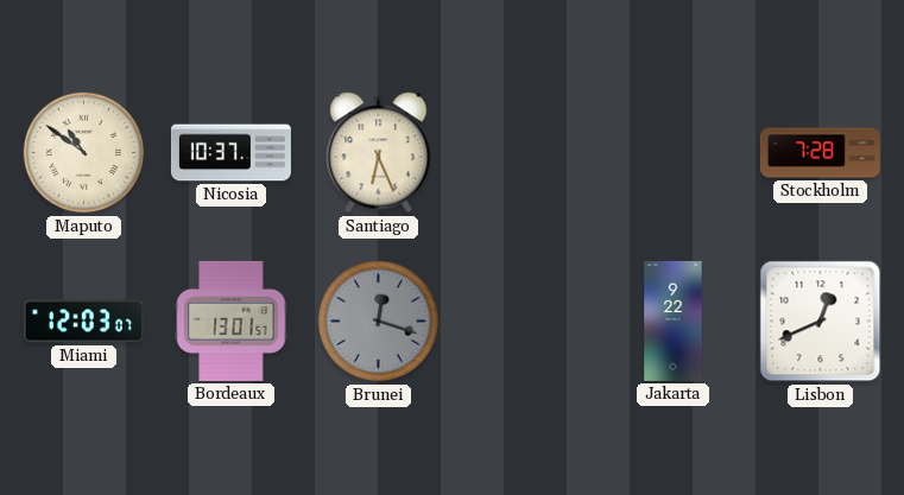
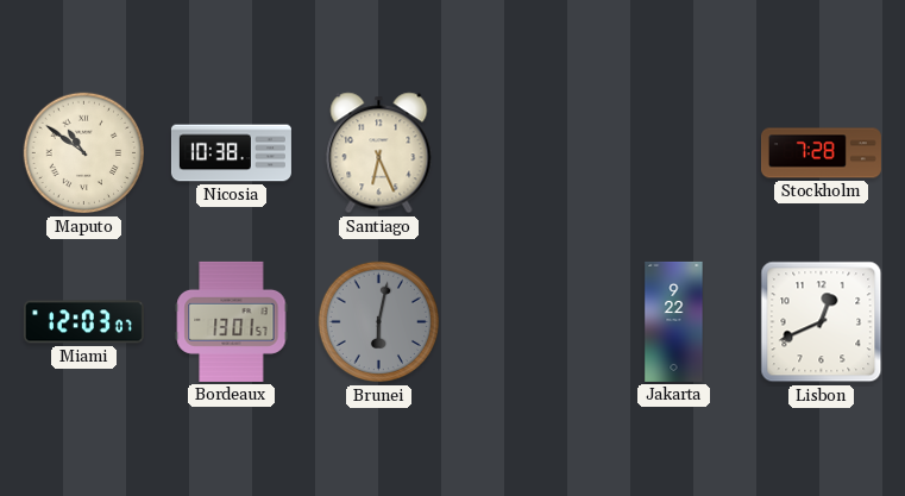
Nicosia: 10:37 -> 10:38
Brunei: 12:18 -> 6:02
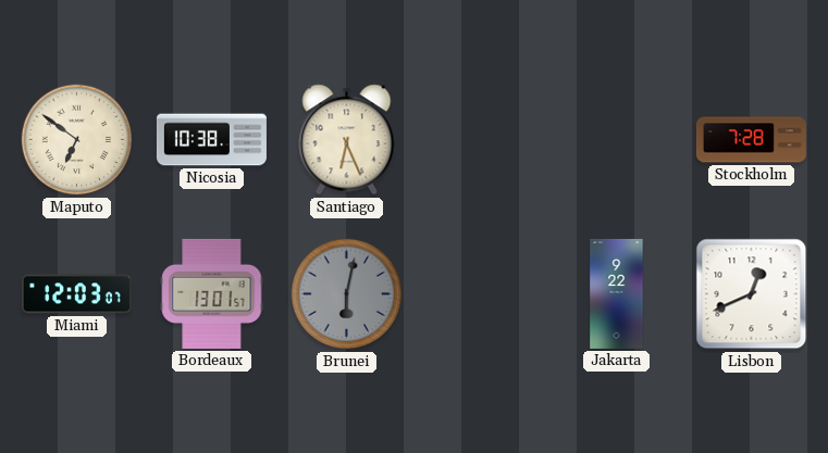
Maputo: 10:51 -> 6:51
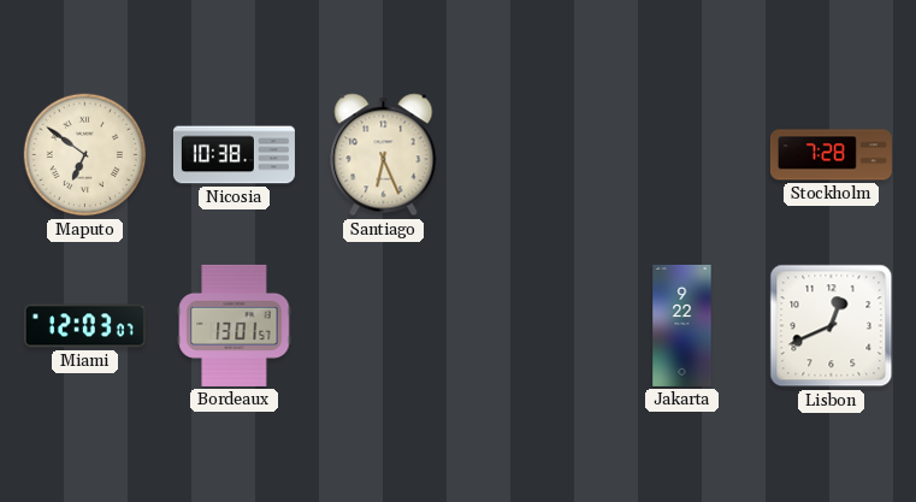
Brunei: 6:02 -> none
